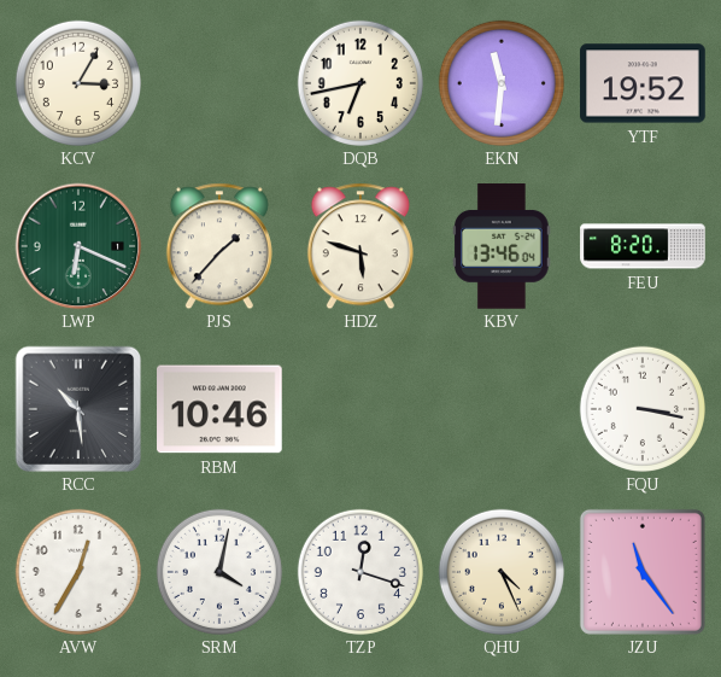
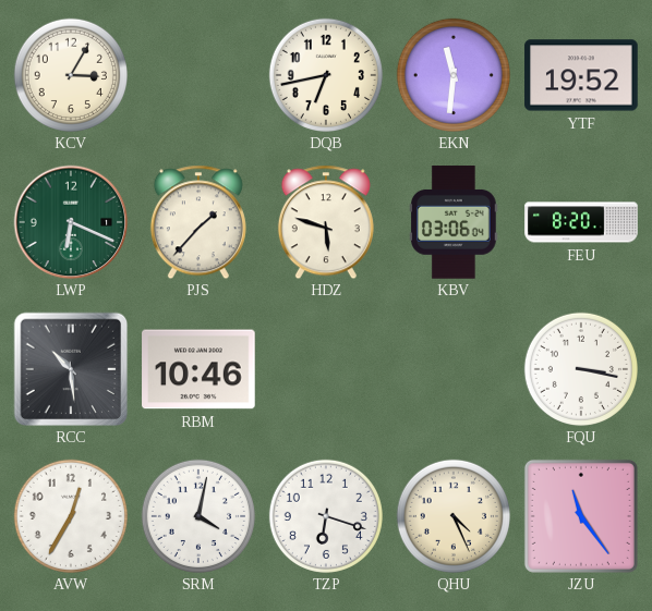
KBV: 13:46 -> 03:06
TZP: 12:18 -> 6:18
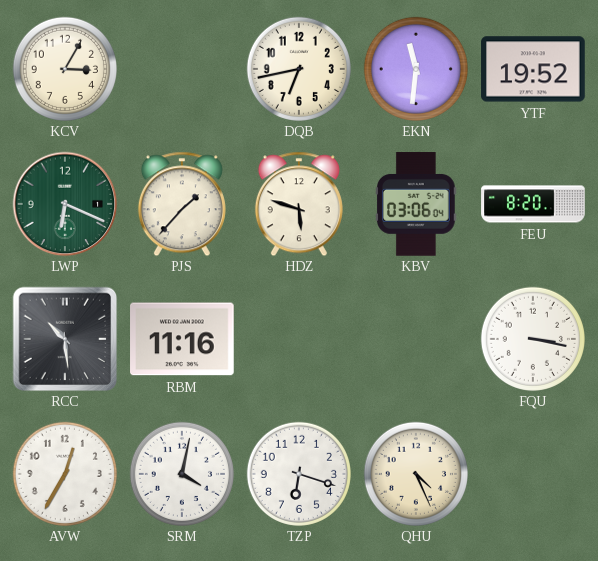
RBM: 10:46 -> 11:16
JZU: 11:24 -> none
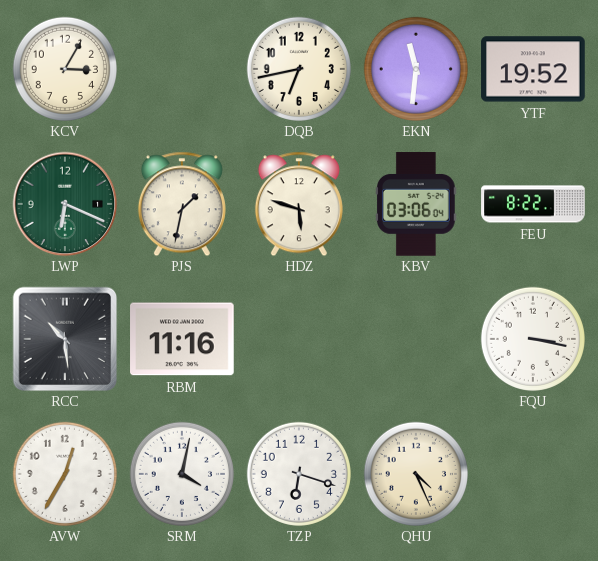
PJS: 1:37 -> 1:32
FEU: 8:20 -> 8:22
